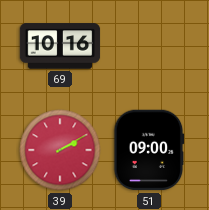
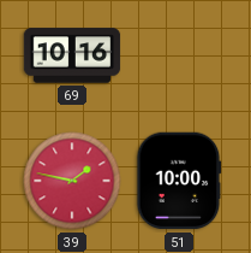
39: 2:10 -> 1:47
51: 09:00 -> 10:00
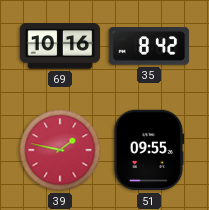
35: none -> 8:42
51: 10:00 -> 09:55
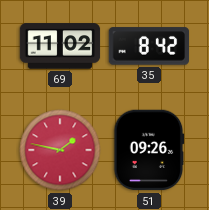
69: 10:16 -> 11:02
51: 09:55 -> 09:26
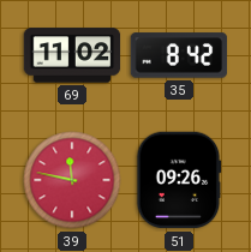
39: 1:47 -> 11:47
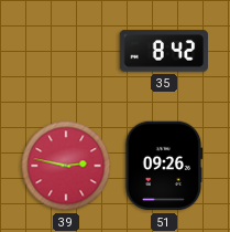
69: 11:02 -> none
39: 11:47 -> 2:47
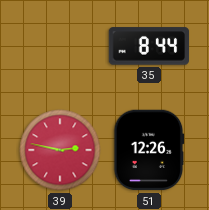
35: 8:42 -> 8:44
51: 09:26 -> 12:26
